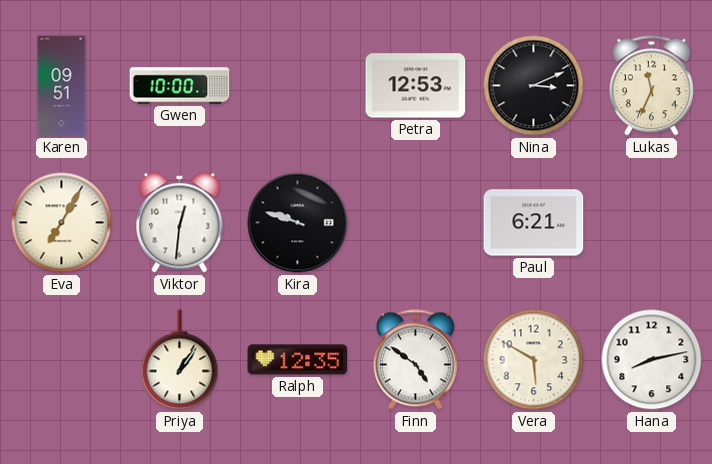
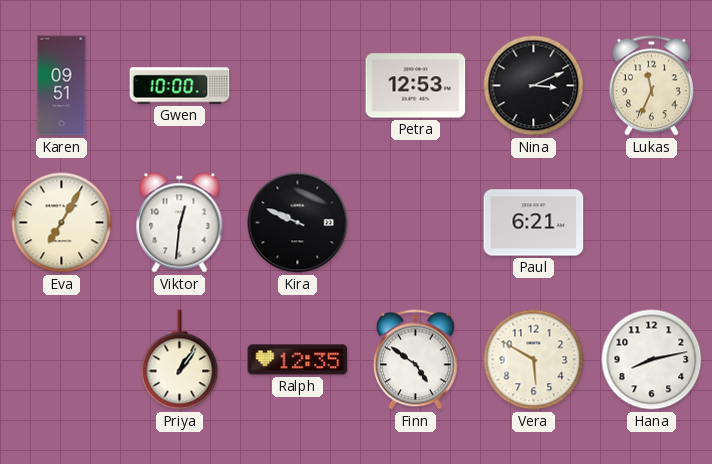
Kira: 9:48 -> 9:49
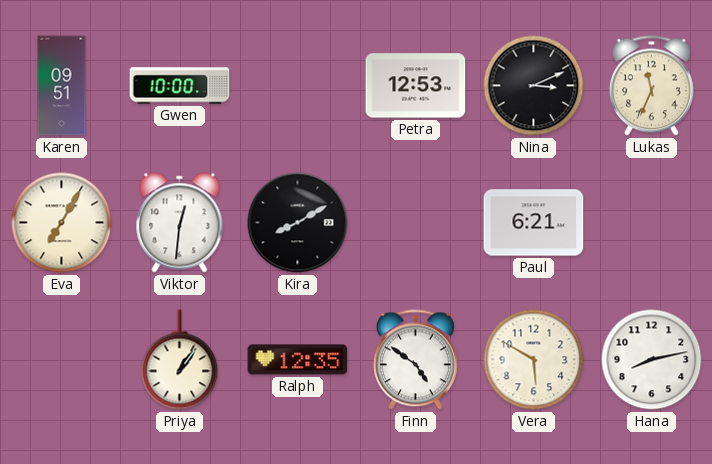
Kira: 9:49 -> 8:10
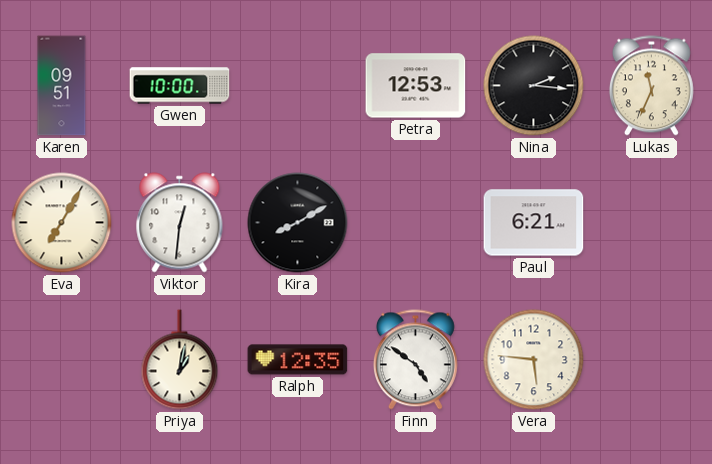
Nina: 3:11 -> 2:16
Priya: 1:06 -> 1:02
Vera: 5:50 -> 5:46
Hana: 8:13 -> none
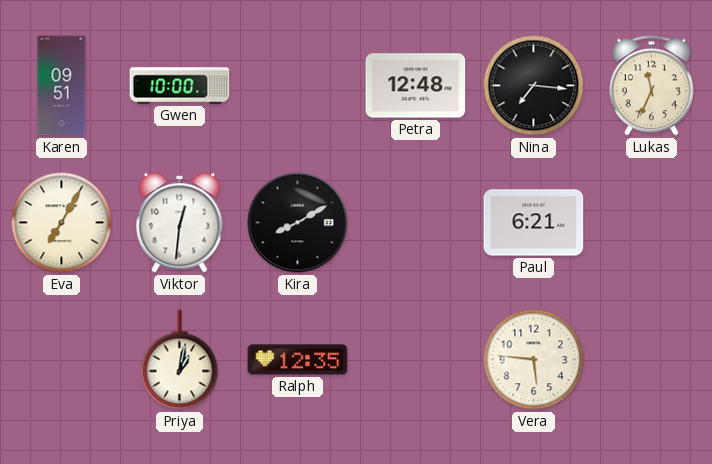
Petra: 12:53 -> 12:48
Nina: 2:16 -> 7:16
Finn: 4:51 -> none
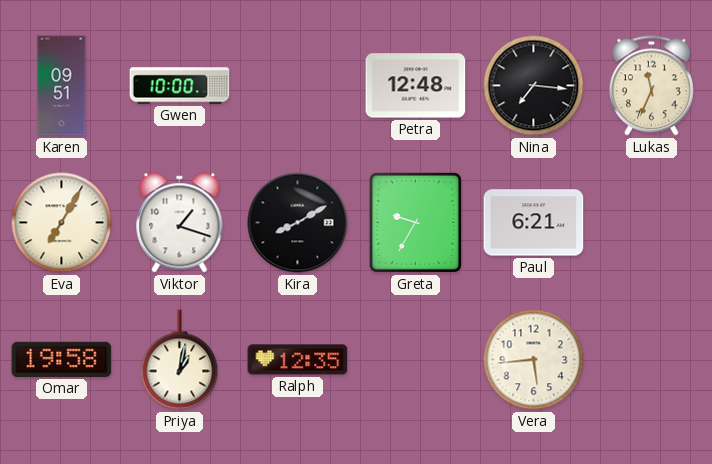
Viktor: 12:31 -> 1:18
Greta: none -> 9:35
Omar: none -> 19:58
Vera: 5:46 -> 5:44
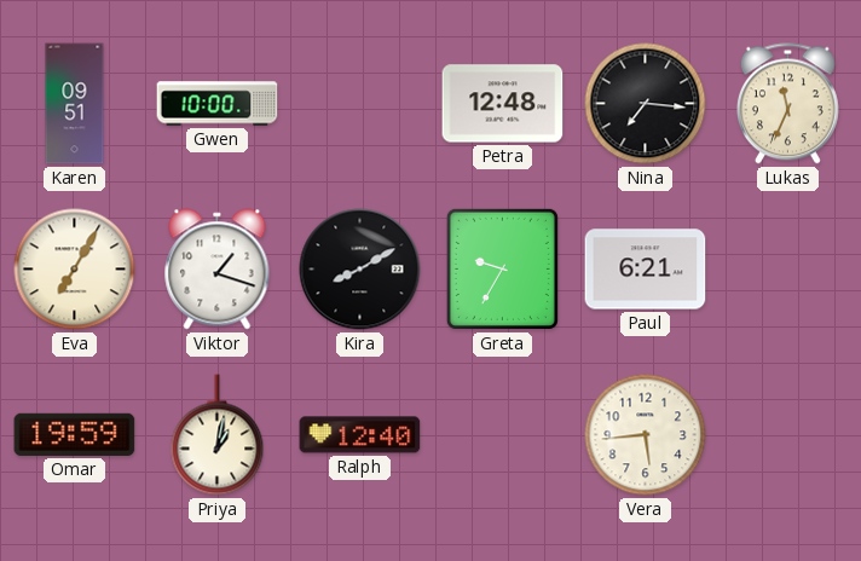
Omar: 19:58 -> 19:59
Ralph: 12:35 -> 12:40
